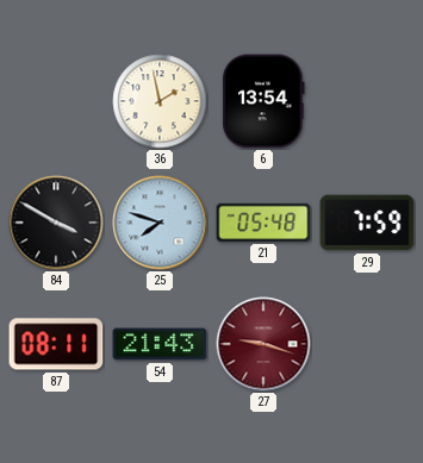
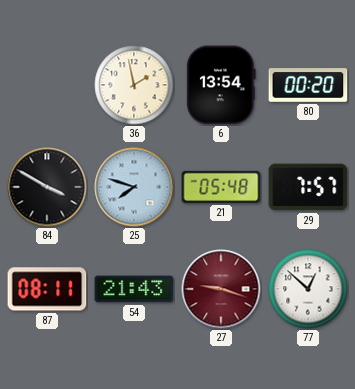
80: none -> 00:20
29: 7:59 -> 7:57
77: none -> 12:52
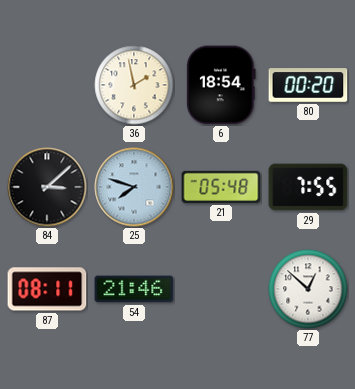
6: 13:54 -> 18:54
84: 3:50 -> 3:08
29: 7:57 -> 7:55
54: 21:43 -> 21:46
27: 9:18 -> none
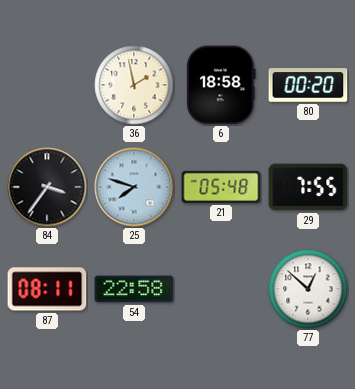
6: 18:54 -> 18:58
84: 3:08 -> 3:36
54: 21:46 -> 22:58
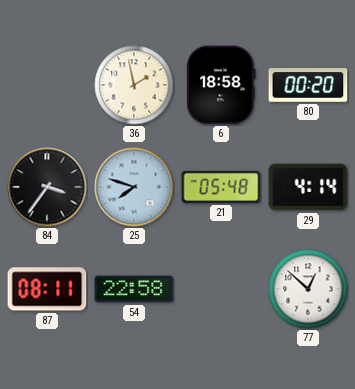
29: 7:55 -> 4:14
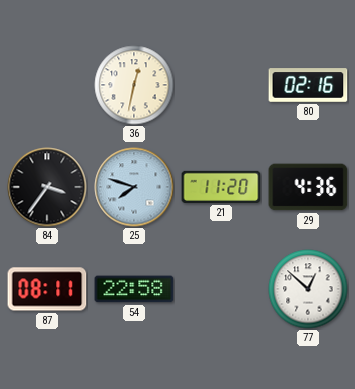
36: 1:58 -> 12:32
6: 18:58 -> none
80: 00:20 -> 02:16
21: 05:48 -> 11:20
29: 4:14 -> 4:36
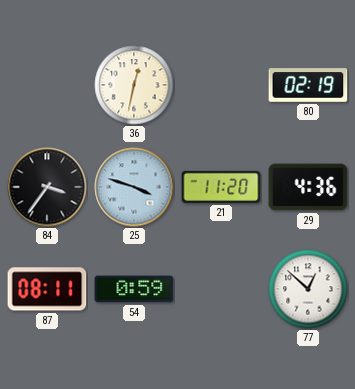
80: 02:16 -> 02:19
25: 7:48 -> 3:48
54: 22:58 -> 0:59
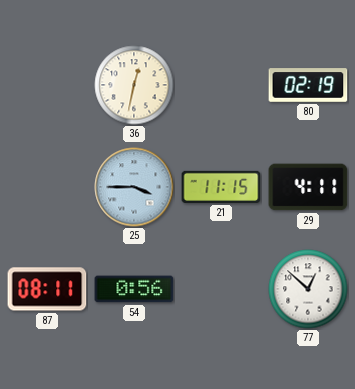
84: 3:36 -> none
25: 3:48 -> 3:45
21: 11:20 -> 11:15
29: 4:36 -> 4:11
54: 0:59 -> 0:56
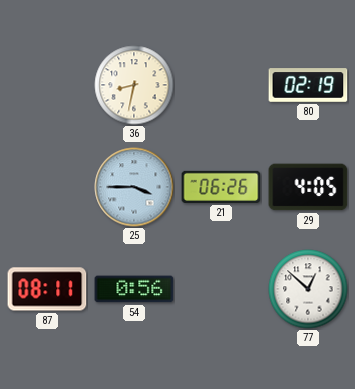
36: 12:32 -> 8:32
21: 11:15 -> 06:26
29: 4:11 -> 4:05
